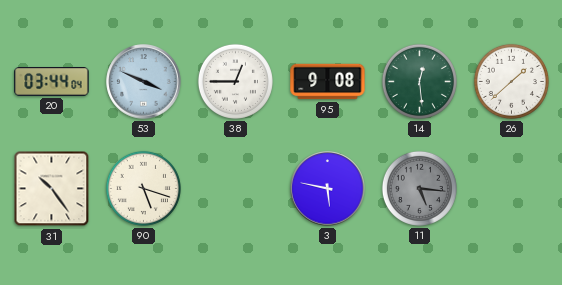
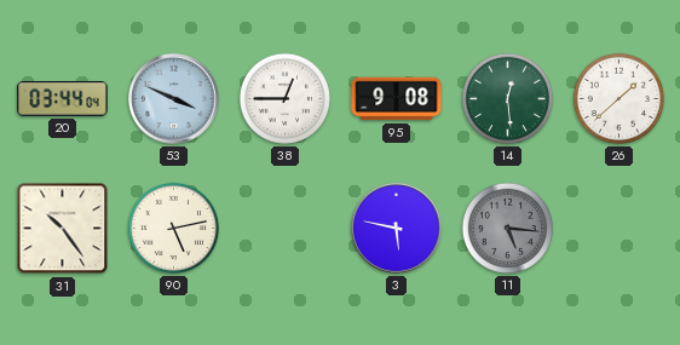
90: 5:18 -> 5:13
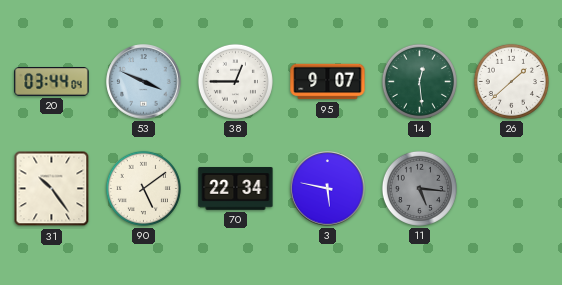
95: 9:08 -> 9:07
90: 5:13 -> 5:09
70: none -> 22:34
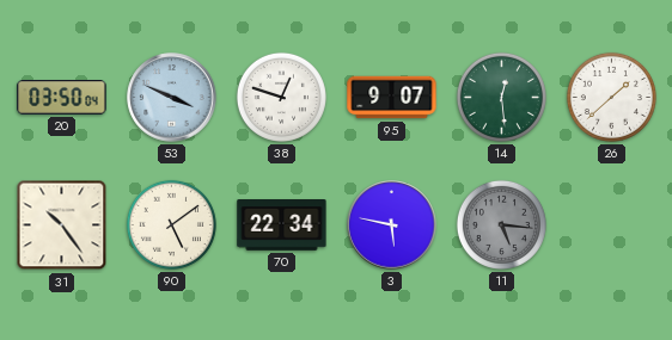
20: 03:44 -> 03:50
38: 12:45 -> 12:48
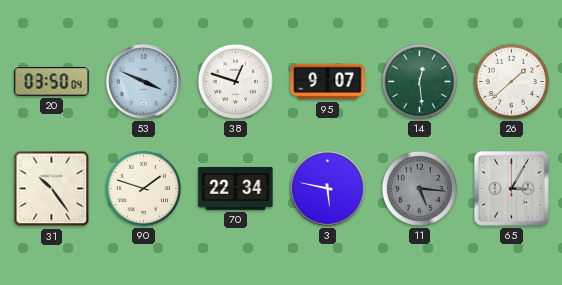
90: 5:09 -> 1:48
65: none -> 3:05
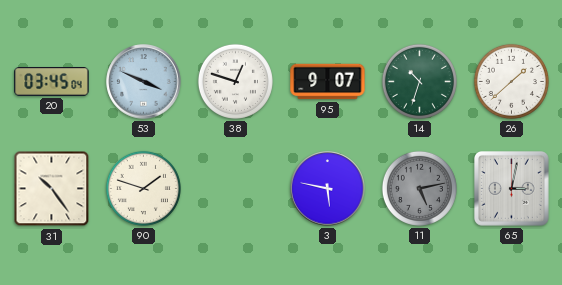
20: 03:50 -> 03:45
14: 12:29 -> 10:33
70: 22:34 -> none
11: 5:16 -> 5:13
65: 3:05 -> 3:02
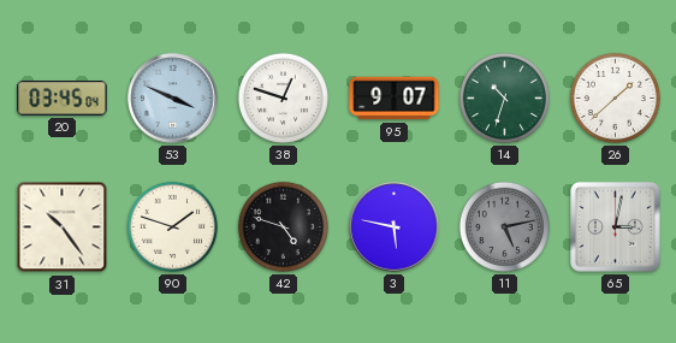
42: none -> 4:48
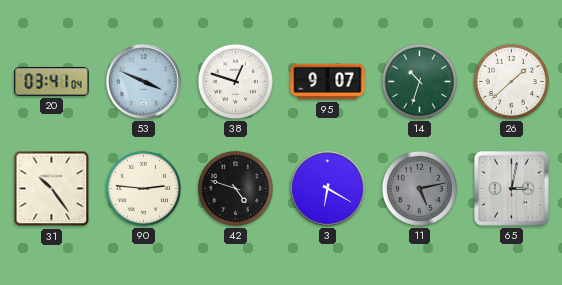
20: 03:45 -> 03:41
90: 1:48 -> 2:46
3: 5:47 -> 6:20
